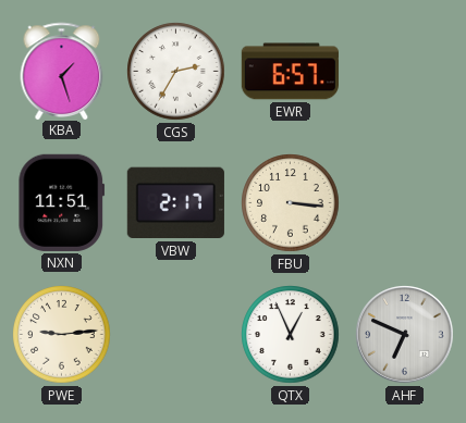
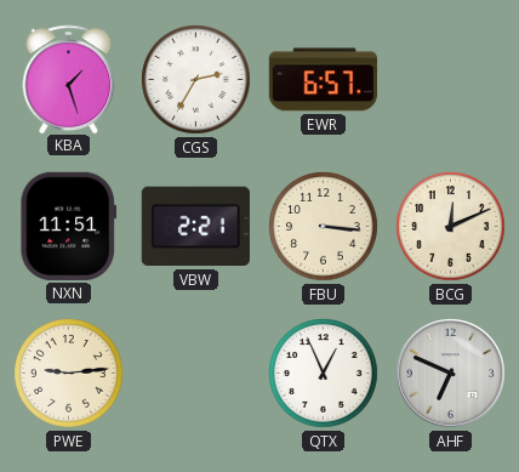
VBW: 2:17 -> 2:21
BCG: none -> 12:11
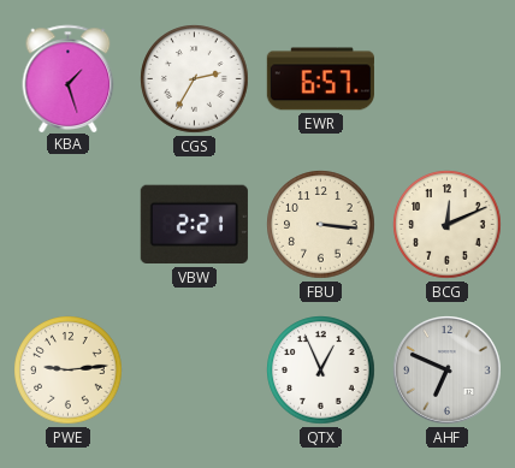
NXN: 11:51 -> none
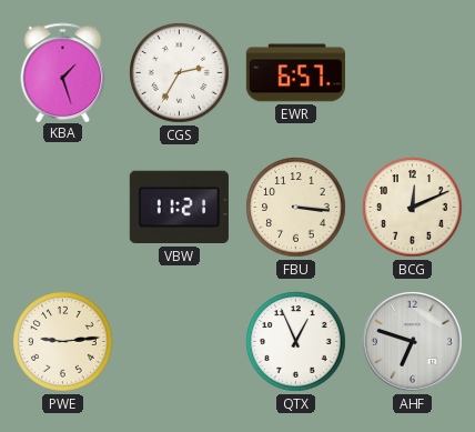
VBW: 2:21 -> 11:21
AHF: 6:49 -> 6:48
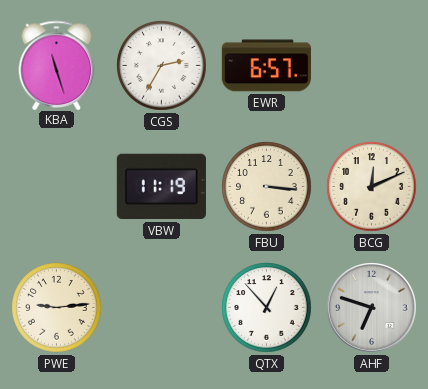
KBA: 1:27 -> 11:27
VBW: 11:21 -> 11:19
QTX: 12:56 -> 12:53
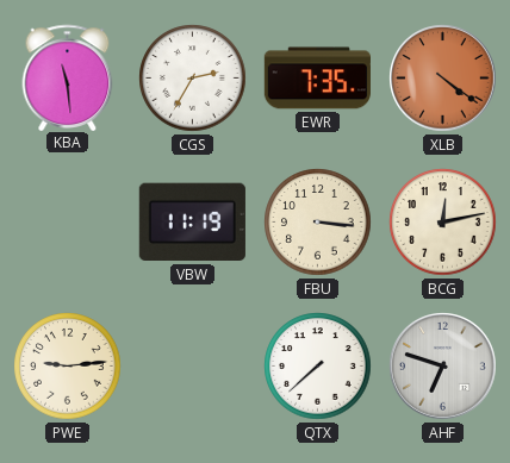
KBA: 11:27 -> 11:29
EWR: 6:57 -> 7:35
XLB: none -> 4:21
BCG: 12:11 -> 12:13
QTX: 12:53 -> 7:38
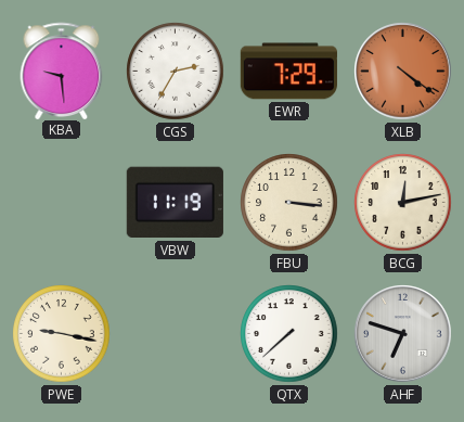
KBA: 11:29 -> 9:29
EWR: 7:35 -> 7:29
PWE: 9:14 -> 9:17
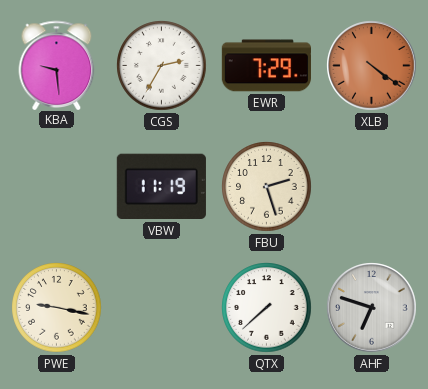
FBU: 3:16 -> 2:27
BCG: 12:13 -> none
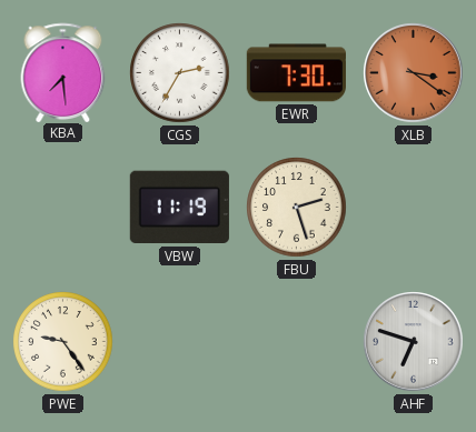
KBA: 9:29 -> 7:29
EWR: 7:29 -> 7:30
XLB: 4:21 -> 3:21
PWE: 9:17 -> 9:24
QTX: 7:38 -> none
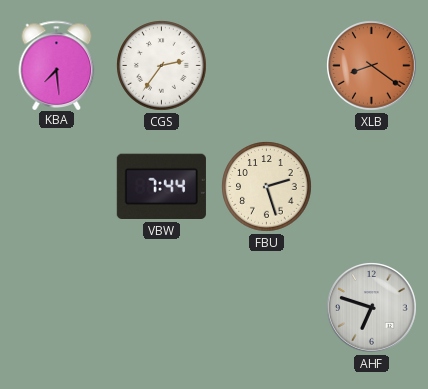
CGS: 2:35 -> 2:36
EWR: 7:30 -> none
XLB: 3:21 -> 8:21
VBW: 11:19 -> 7:44
PWE: 9:24 -> none
